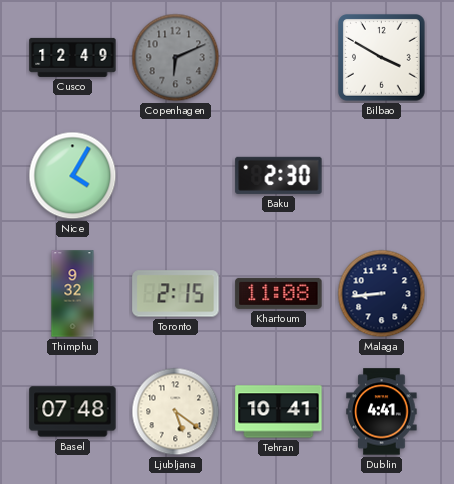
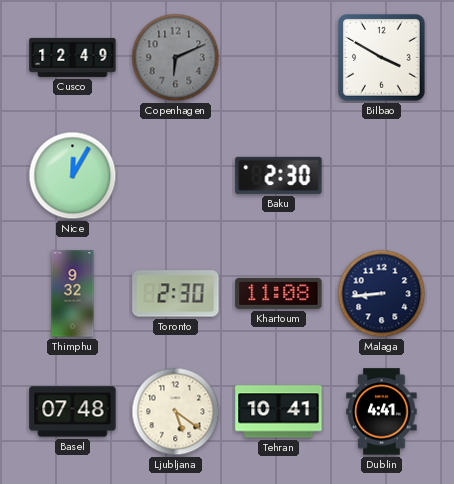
Nice: 4:05 -> 12:05
Toronto: 2:15 -> 2:30
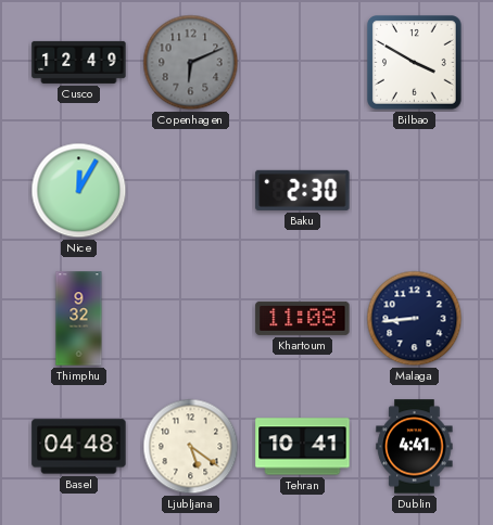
Toronto: 2:30 -> none
Basel: 07:48 -> 04:48
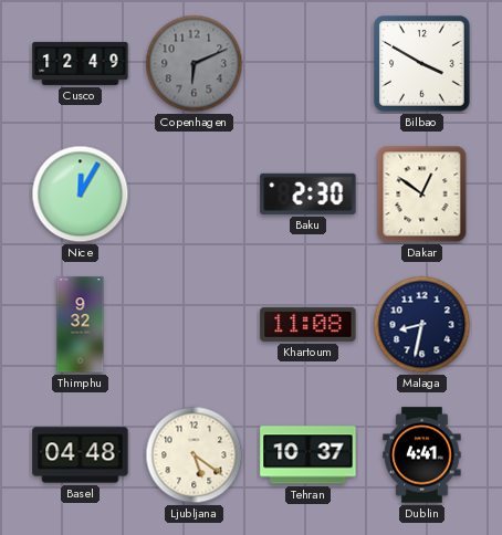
Dakar: none -> 12:51
Malaga: 8:44 -> 8:32
Tehran: 10:41 -> 10:37
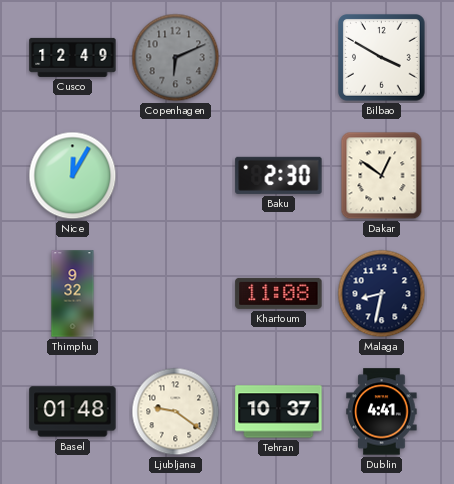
Basel: 04:48 -> 01:48
Ljubljana: 5:21 -> 9:21
